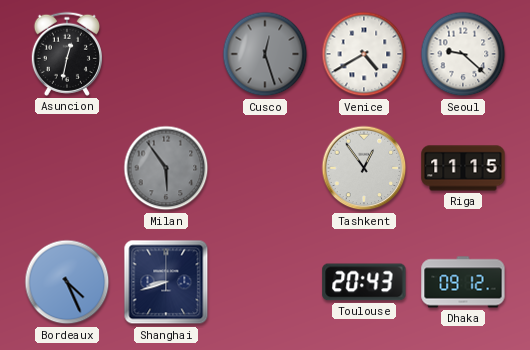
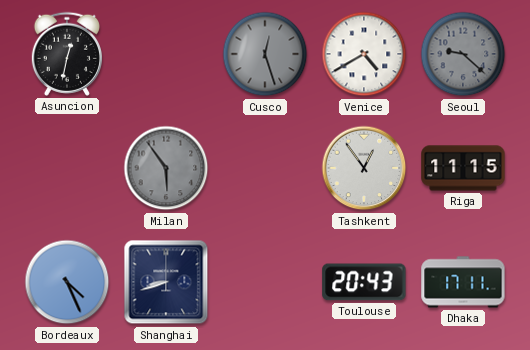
Seoul dial: white -> grey
Dhaka: 09:12 -> 17:11
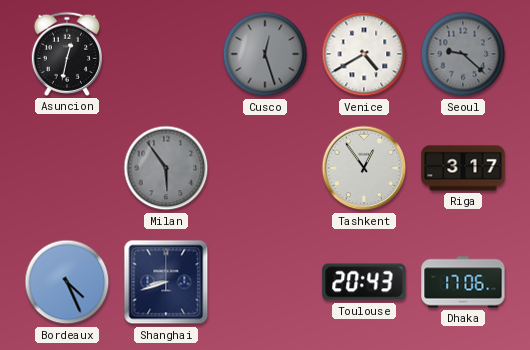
Riga: 11:15 -> 3:17
Dhaka: 17:11 -> 17:06
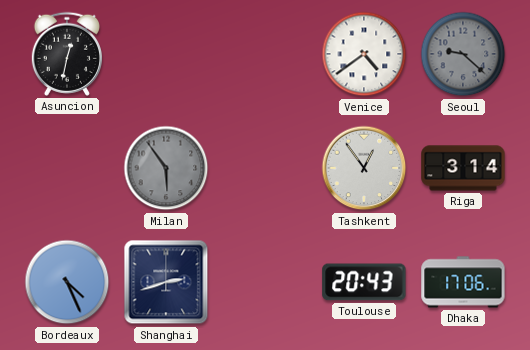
Cusco: 12:27 -> none
Venice: 4:40 -> 4:39
Riga: 3:17 -> 3:14
Shanghai: 8:42 -> 2:42
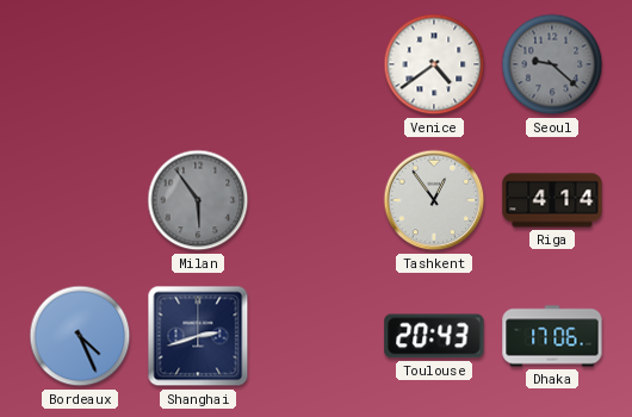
Asuncion: 12:32 -> none
Riga: 3:14 -> 4:14
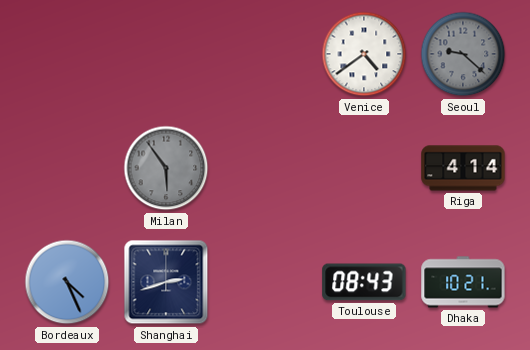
Tashkent: 12:54 -> none
Toulouse: 20:43 -> 08:43
Dhaka: 17:06 -> 10:21
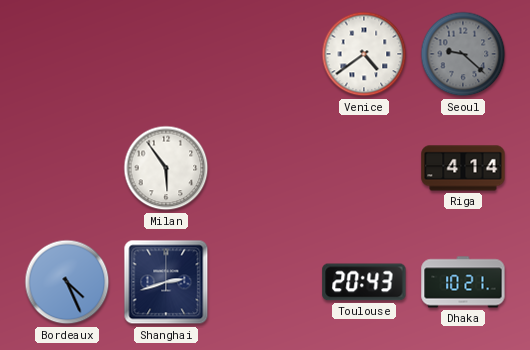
Milan dial: grey -> white
Toulouse: 08:43 -> 20:43
